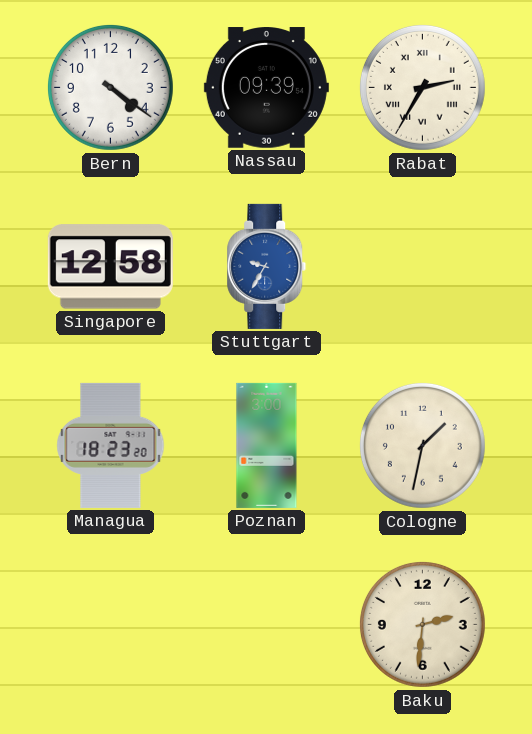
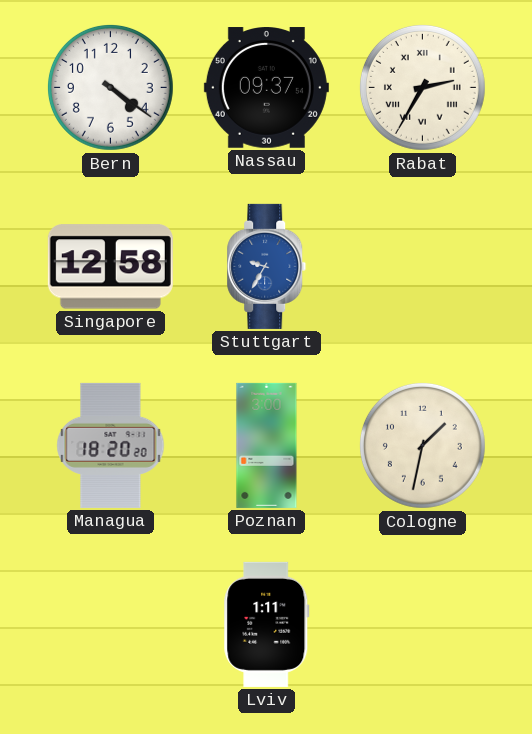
Nassau: 09:39 -> 09:37
Managua: 18:23 -> 18:20
Lviv: none -> 1:11
Baku: 2:31 -> none
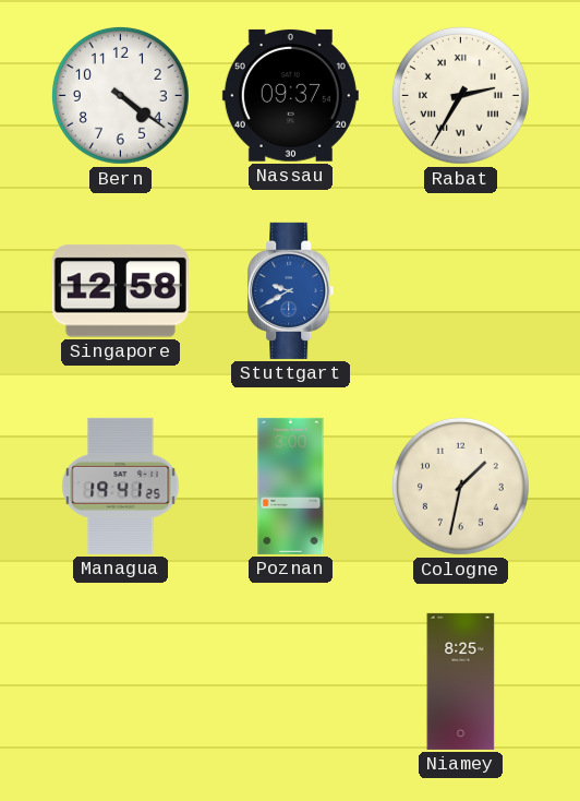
Stuttgart: 9:35 -> 9:40
Managua: 18:20 -> 19:41
Lviv: 1:11 -> none
Niamey: none -> 8:25
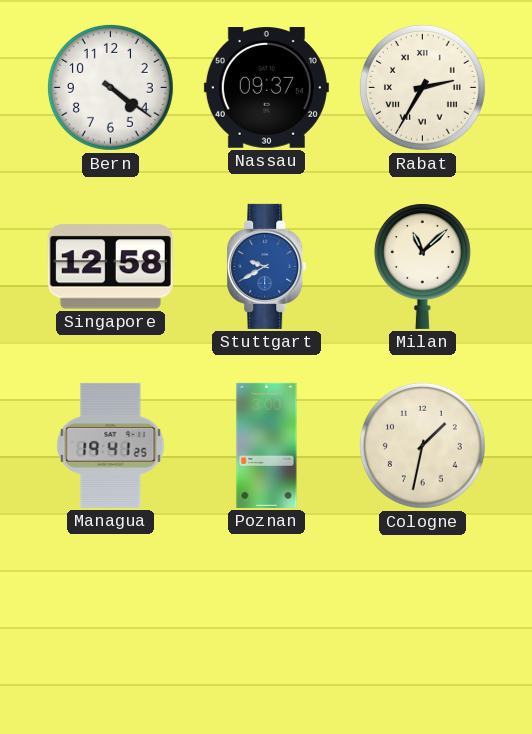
Milan: none -> 11:08
Niamey: 8:25 -> none
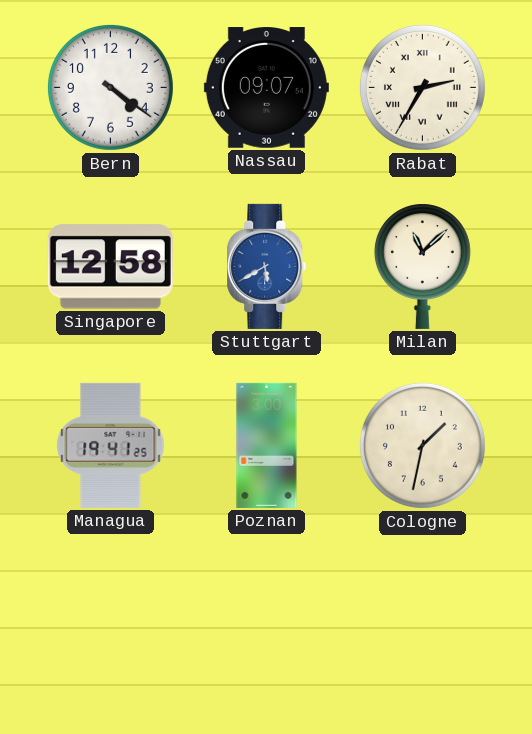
Nassau: 09:37 -> 09:07
Stuttgart: 9:40 -> 5:40
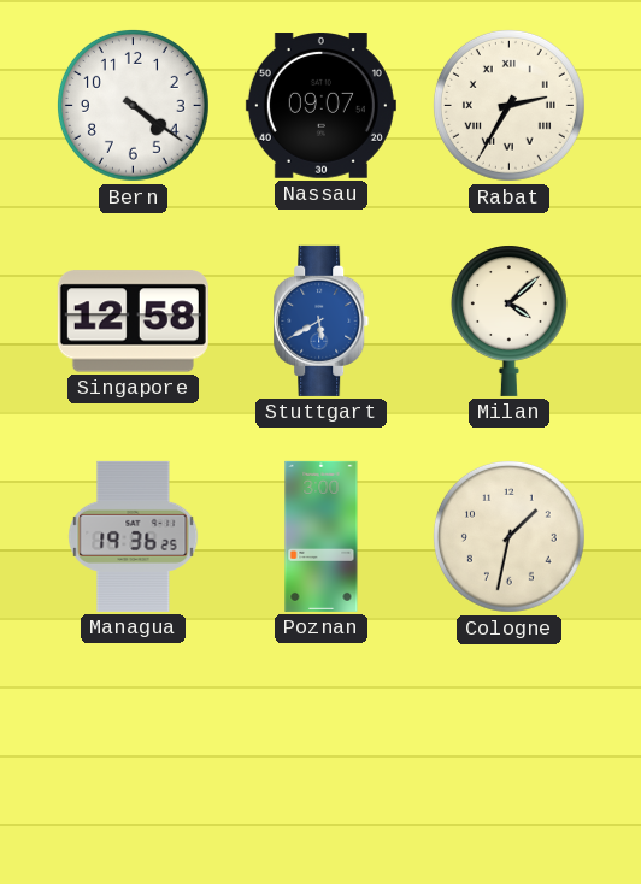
Milan: 11:08 -> 4:08
Managua: 19:41 -> 19:36
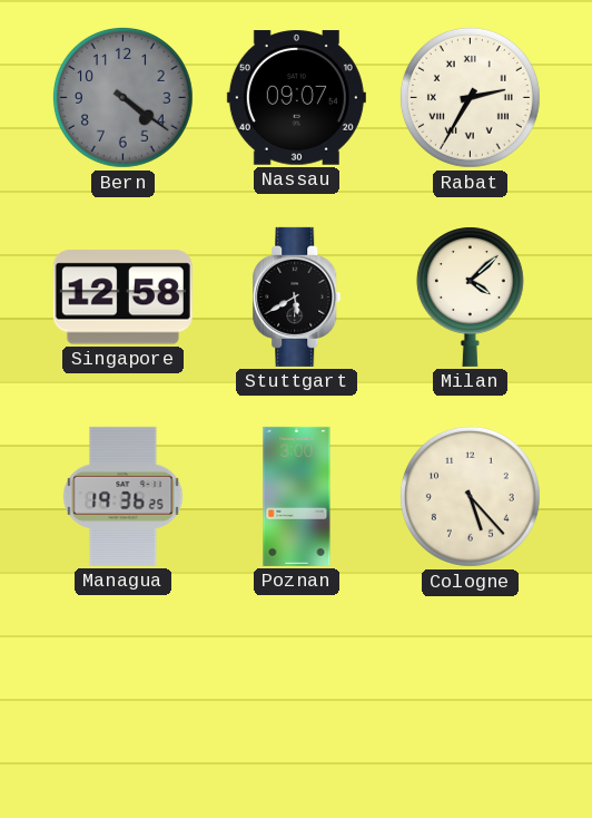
Bern dial: white -> grey
Stuttgart dial: blue -> black
Cologne: 1:32 -> 5:23
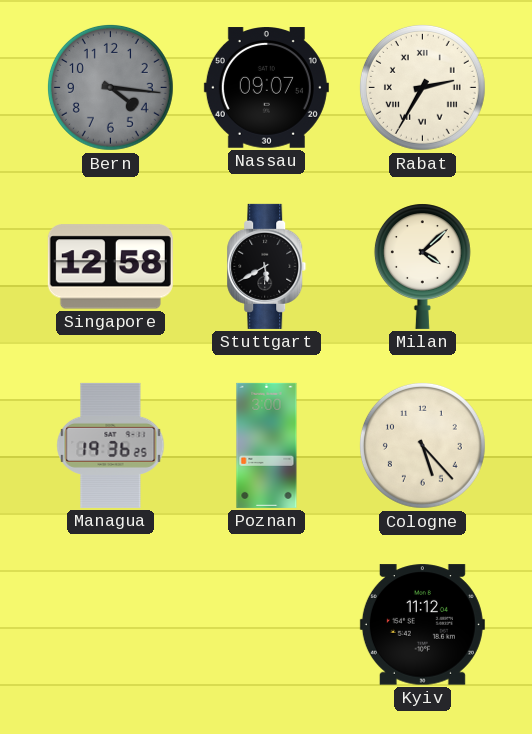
Bern: 4:21 -> 4:16
Kyiv: none -> 11:12
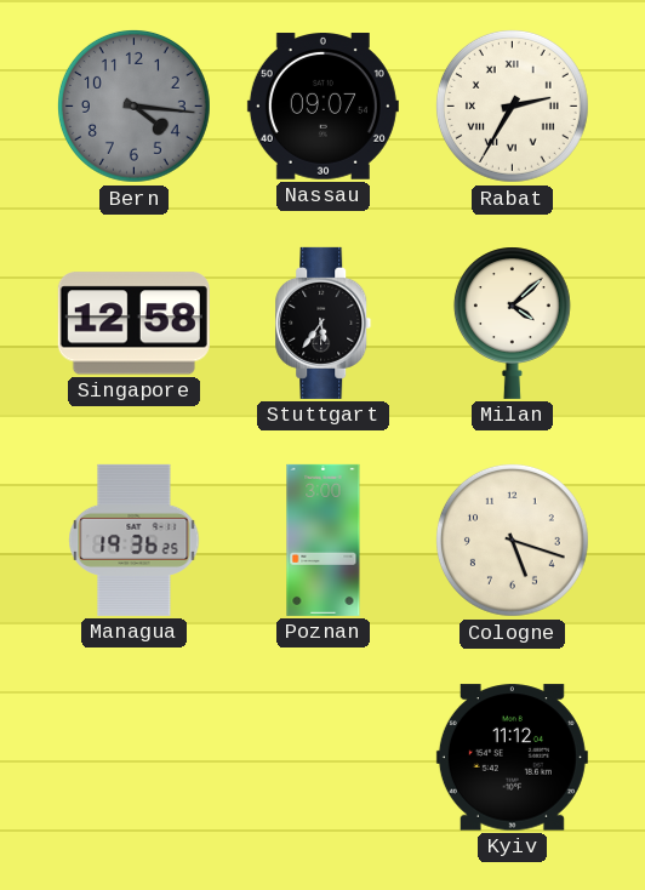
Stuttgart: 5:40 -> 5:36
Cologne: 5:23 -> 5:18
